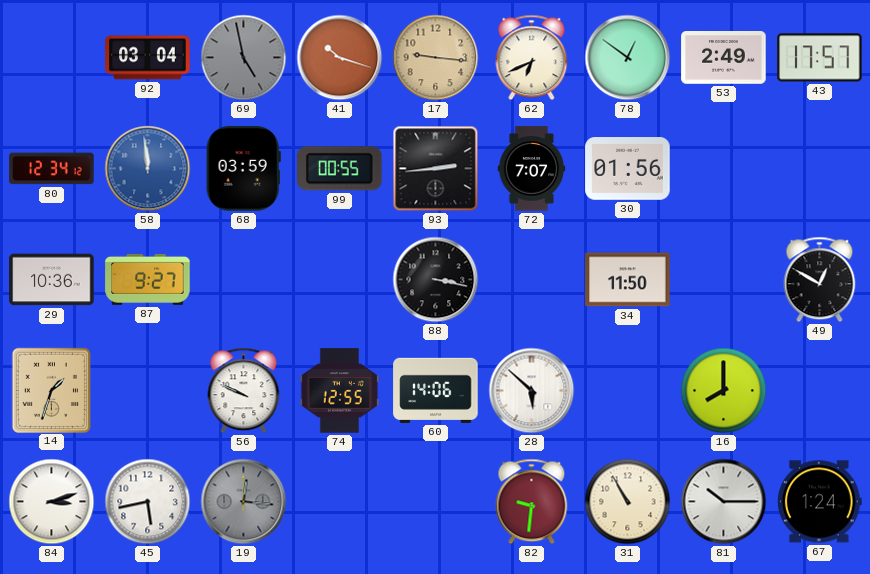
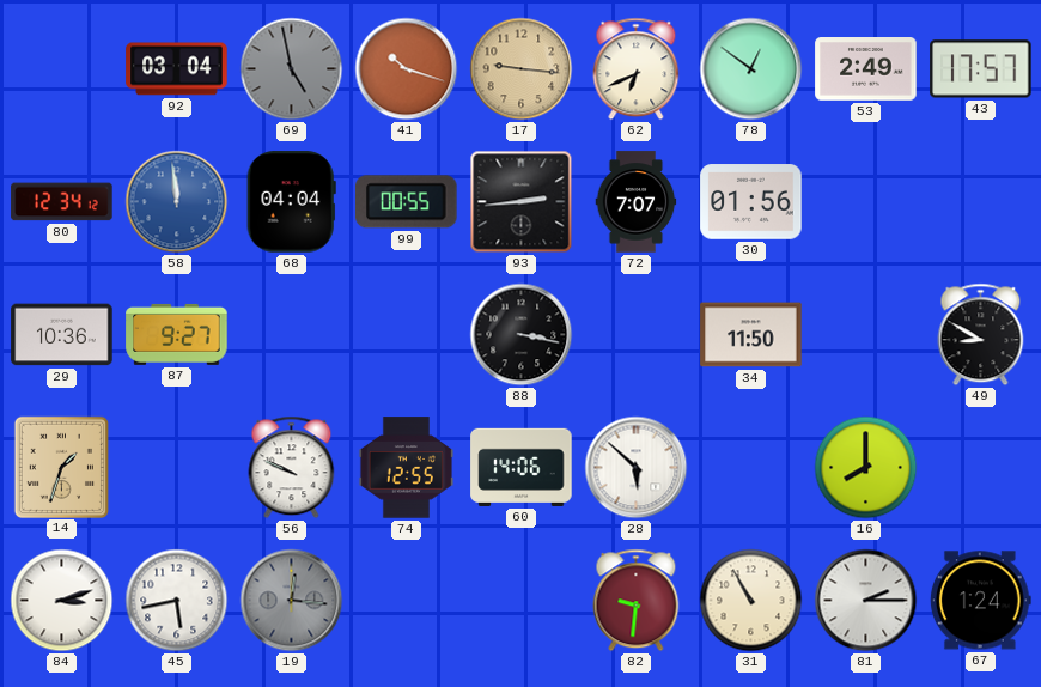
68: 03:59 -> 04:04
49: 12:50 -> 8:50
81: 10:15 -> 2:15
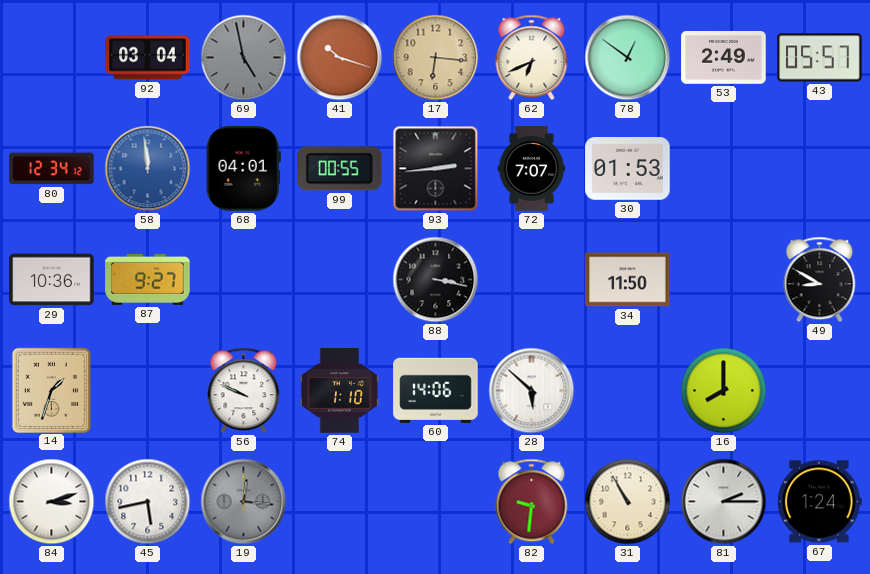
17: 9:16 -> 6:16
43: 17:57 -> 05:57
68: 04:04 -> 04:01
30: 01:56 -> 01:53
74: 12:55 -> 1:10
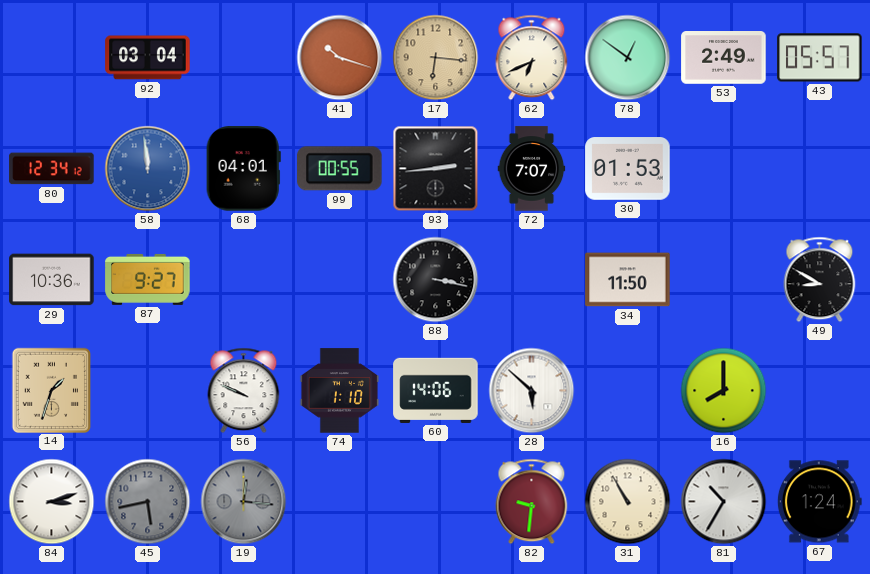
69: 4:58 -> none
45 dial: white -> grey
81: 2:15 -> 10:35
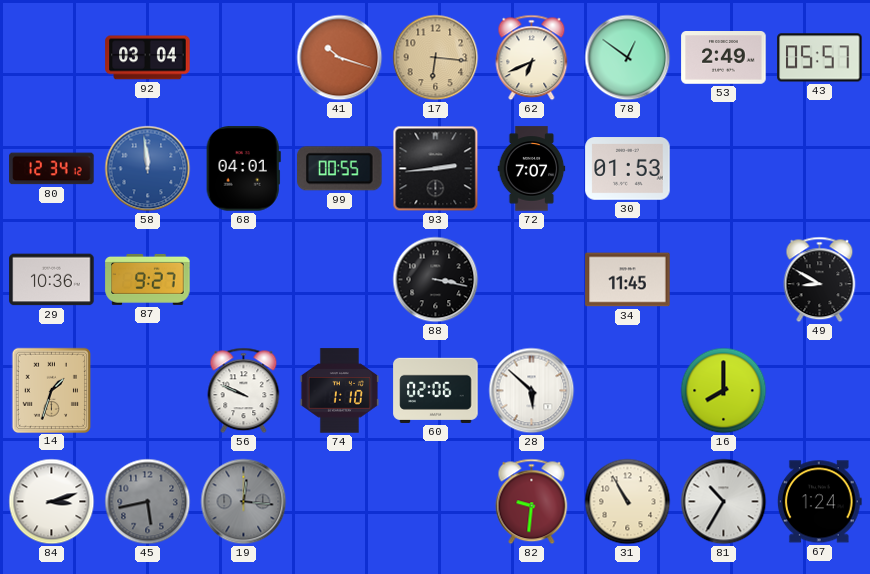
34: 11:50 -> 11:45
60: 14:06 -> 02:06
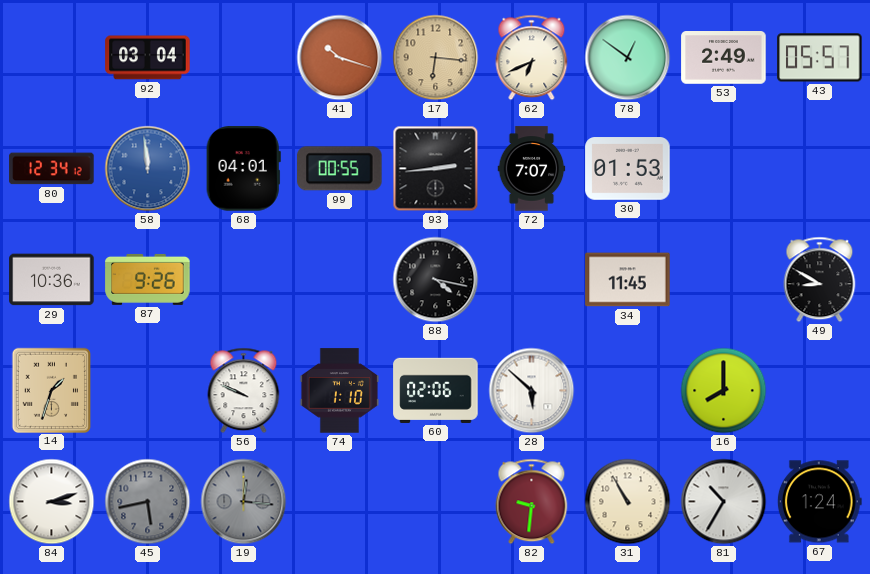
87: 9:27 -> 9:26
88: 3:17 -> 4:17
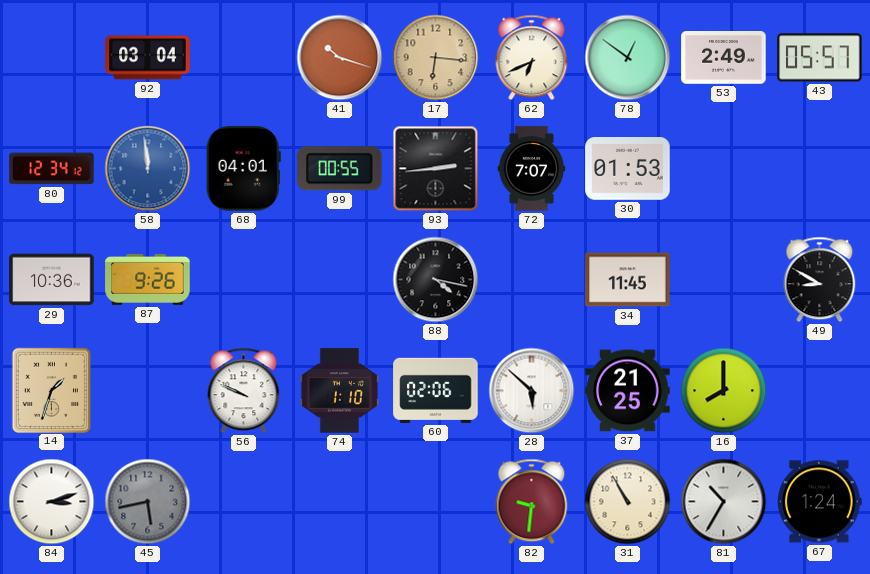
37: none -> 21:25
19: 12:16 -> none
